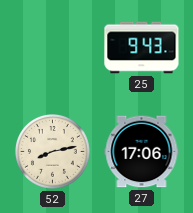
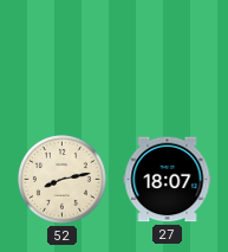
25: 9:43 -> none
27: 17:06 -> 18:07
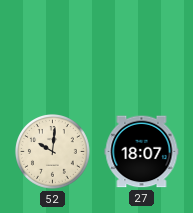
52: 8:13 -> 10:01
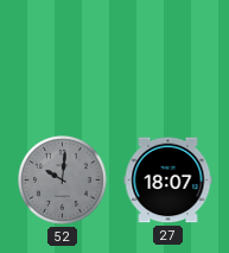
52 dial: cream -> grey
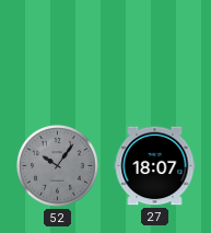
52: 10:01 -> 10:06
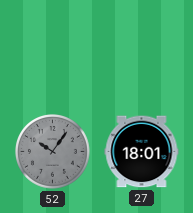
27: 18:07 -> 18:01
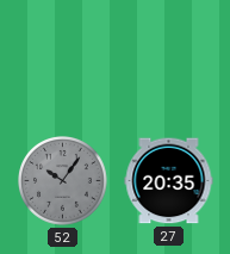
27: 18:01 -> 20:35
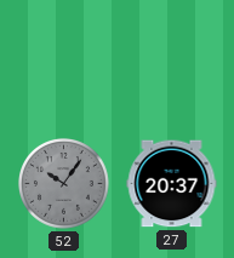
27: 20:35 -> 20:37
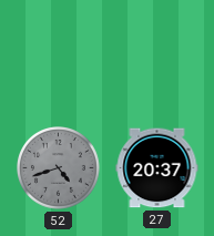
52: 10:06 -> 4:42
